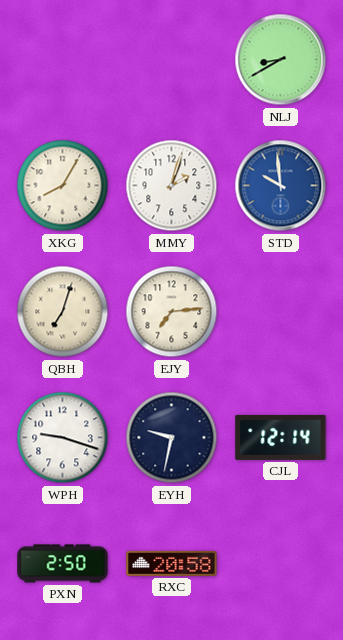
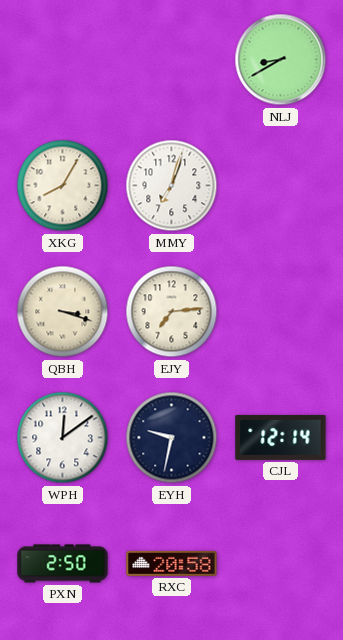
MMY: 2:03 -> 7:03
STD: 9:59 -> none
QBH: 7:03 -> 3:18
WPH: 9:18 -> 12:09
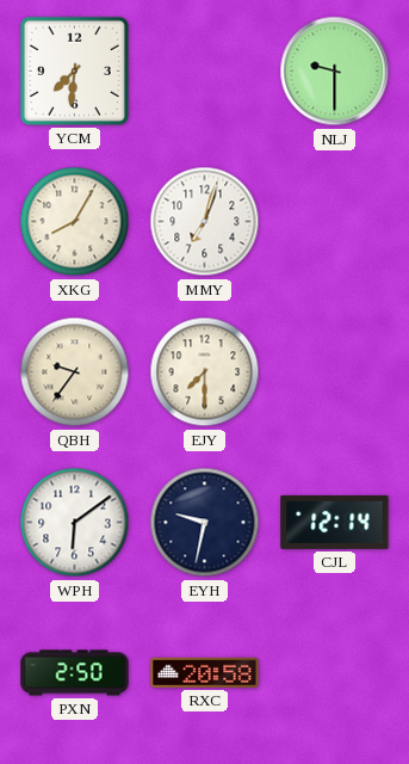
YCM: none -> 7:31
NLJ: 8:40 -> 9:30
QBH: 3:18 -> 9:36
EJY: 7:14 -> 7:30
WPH: 12:09 -> 6:09
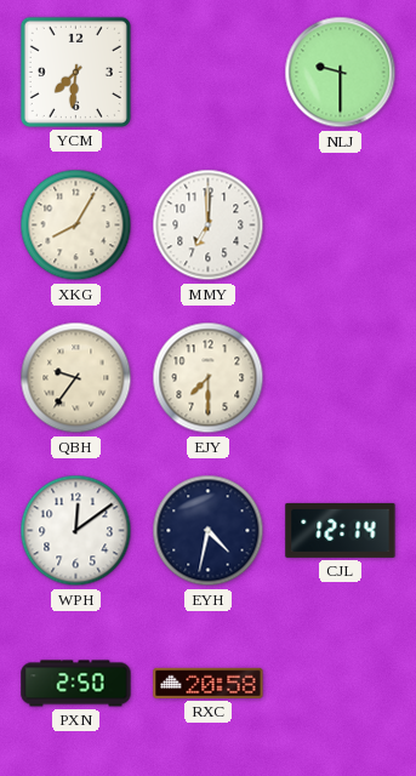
MMY: 7:03 -> 7:00
WPH: 6:09 -> 12:09
EYH: 9:32 -> 4:32
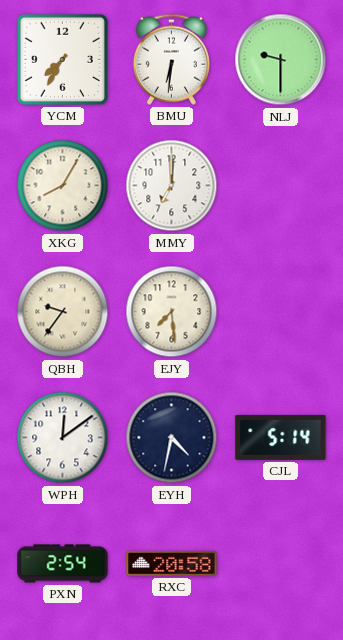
YCM: 7:31 -> 7:35
BMU: none -> 6:31
EJY: 7:30 -> 7:29
CJL: 12:14 -> 5:14
PXN: 2:50 -> 2:54
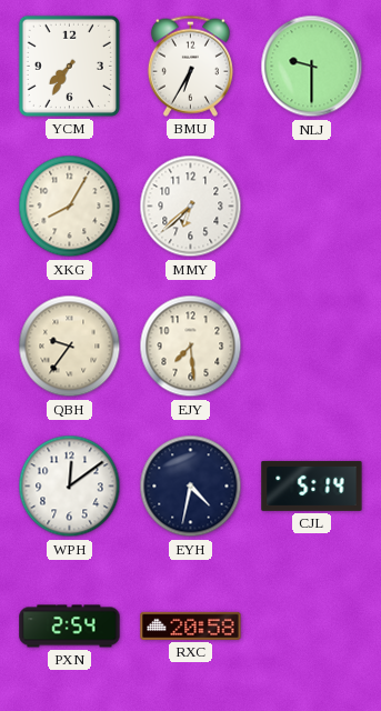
BMU: 6:31 -> 6:35
MMY: 7:00 -> 6:38
